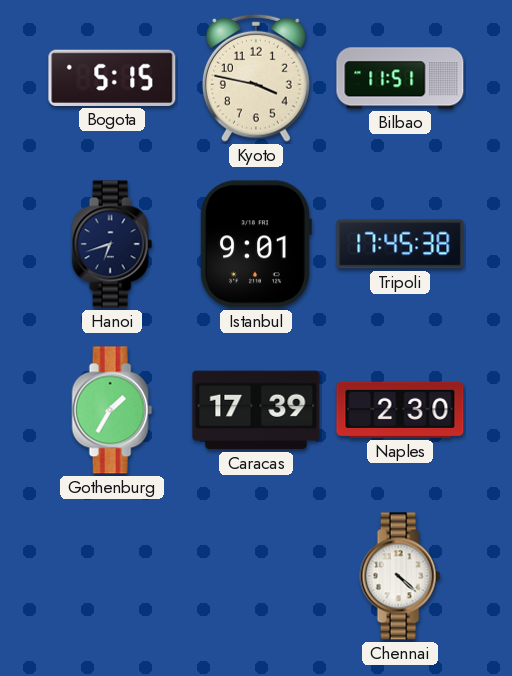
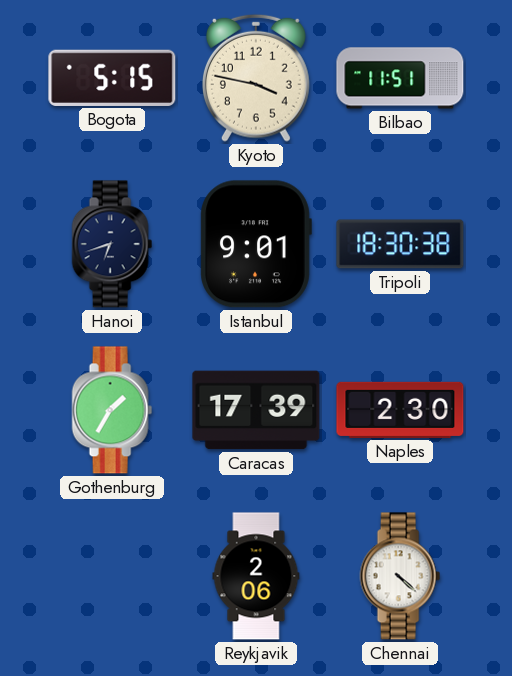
Tripoli: 17:45 -> 18:30
Reykjavik: none -> 2:06
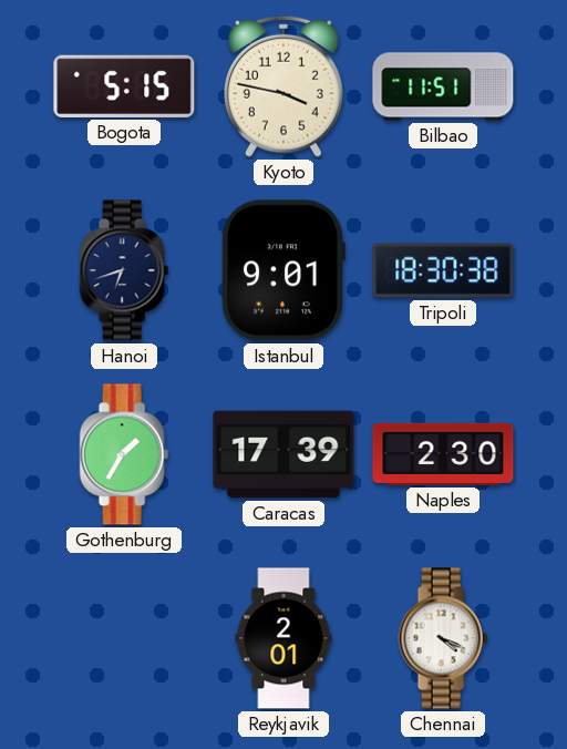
Reykjavik: 2:06 -> 2:01
Chennai: 4:22 -> 4:19
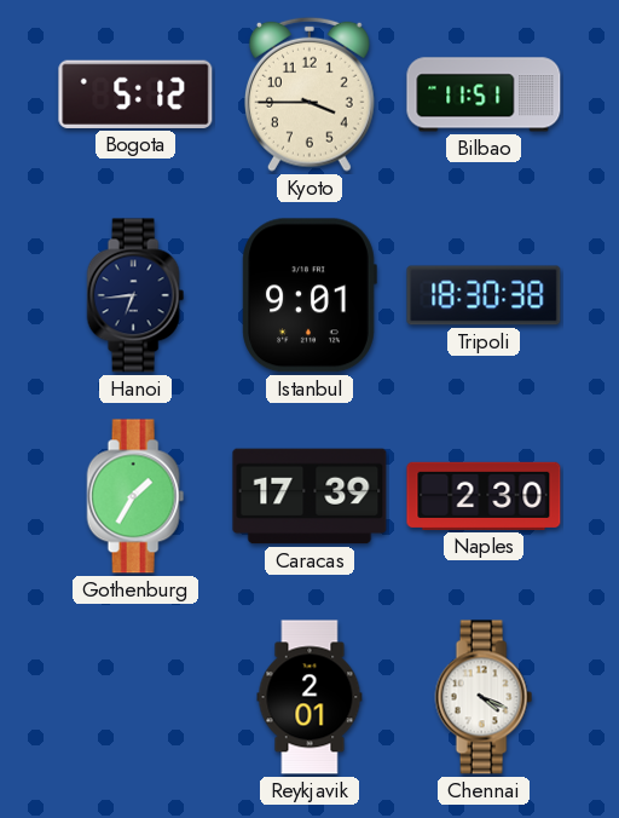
Bogota: 5:15 -> 5:12
Kyoto: 3:47 -> 3:45
Hanoi: 6:42 -> 6:44
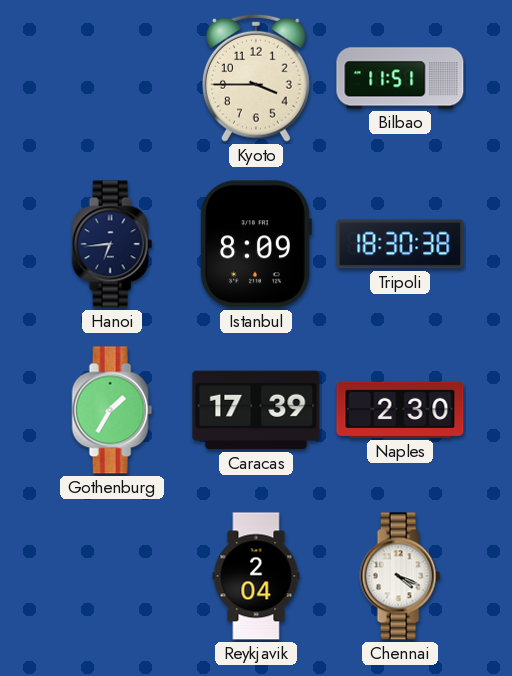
Bogota: 5:12 -> none
Istanbul: 9:01 -> 8:09
Reykjavik: 2:01 -> 2:04
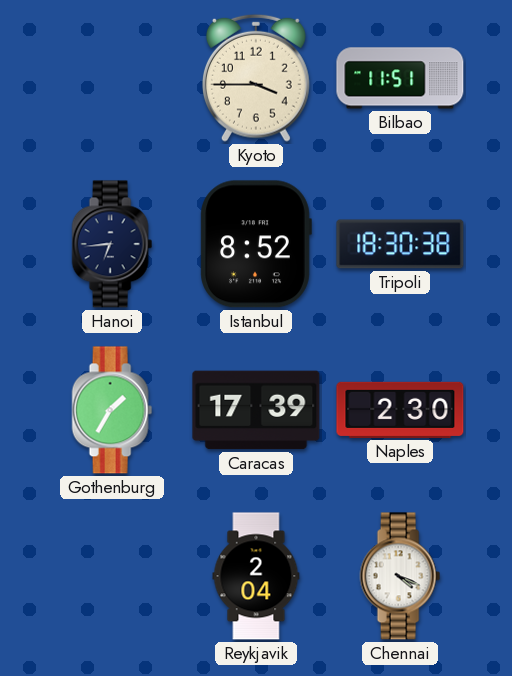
Istanbul: 8:09 -> 8:52
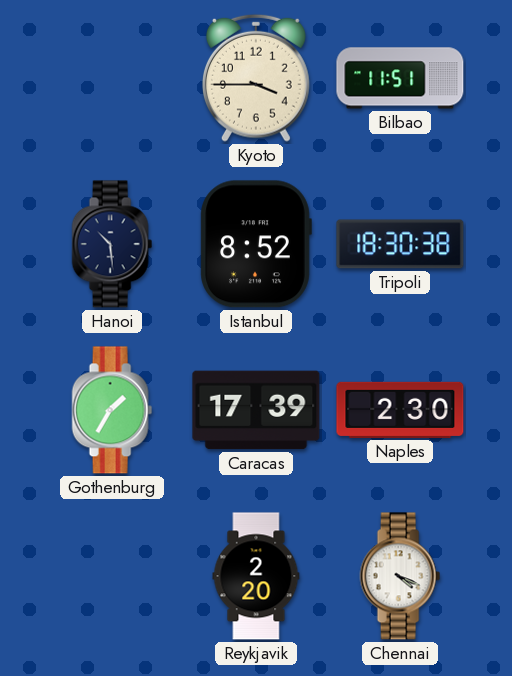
Hanoi: 6:44 -> 10:29
Reykjavik: 2:04 -> 2:20
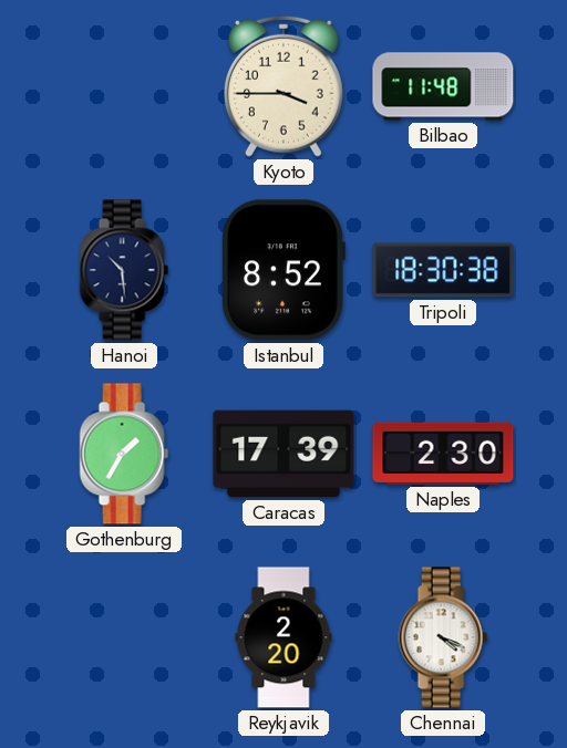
Bilbao: 11:51 -> 11:48
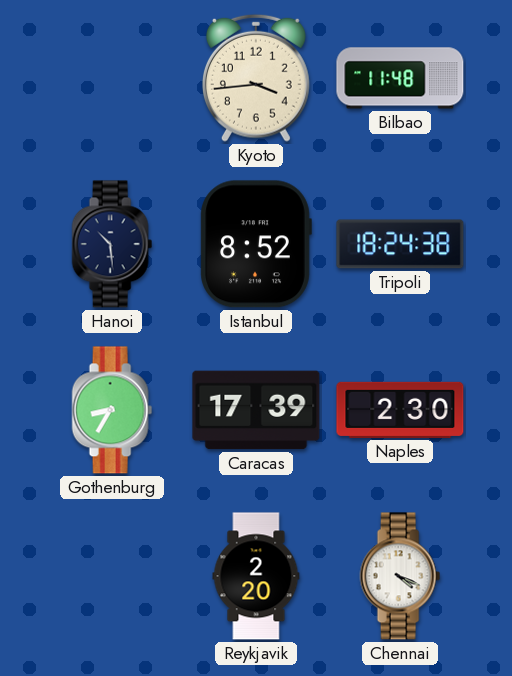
Kyoto: 3:45 -> 3:44
Tripoli: 18:30 -> 18:24
Gothenburg: 1:35 -> 8:35
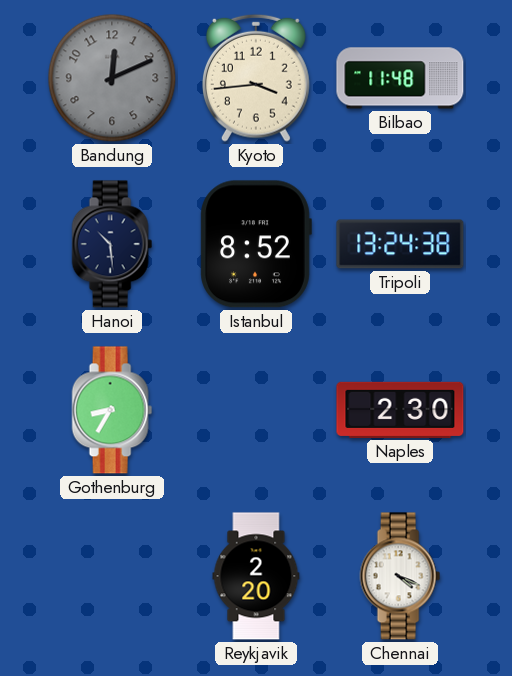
Bandung: none -> 12:11
Tripoli: 18:24 -> 13:24
Caracas: 17:39 -> none
